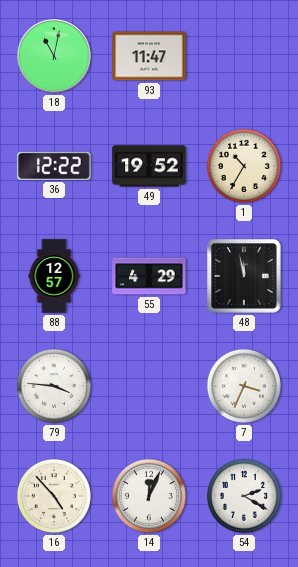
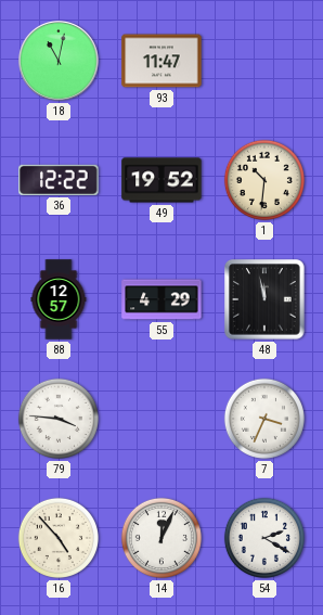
1: 10:35 -> 10:31
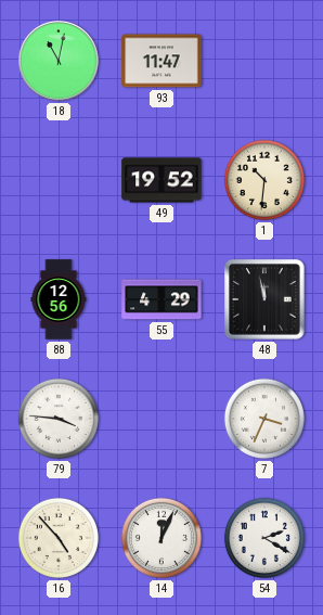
36: 12:22 -> none
88: 12:57 -> 12:56
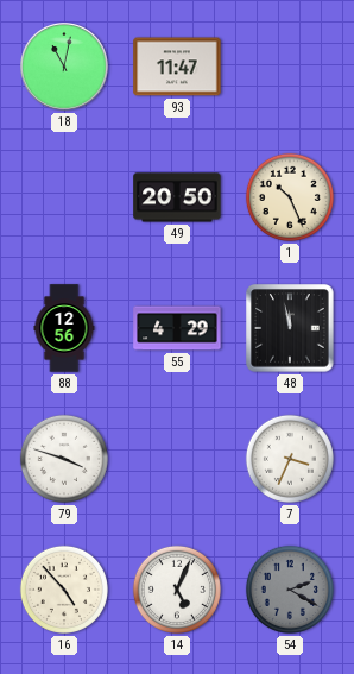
49: 19:52 -> 20:50
1: 10:31 -> 10:26
79: 3:46 -> 3:48
14: 12:04 -> 5:04
54 dial: white -> grey
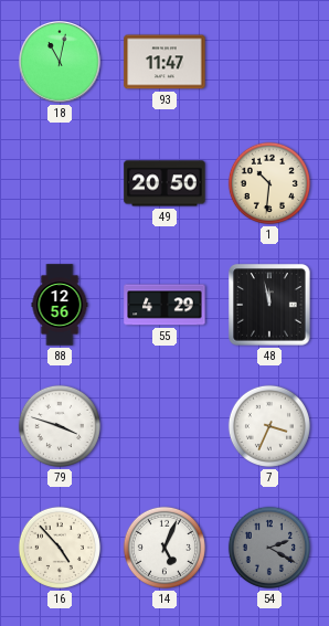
1: 10:26 -> 10:31
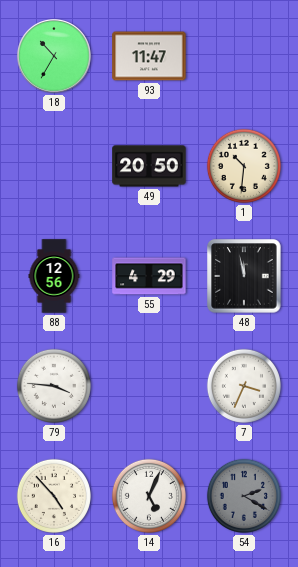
18: 11:02 -> 10:35
79: 3:48 -> 3:46
